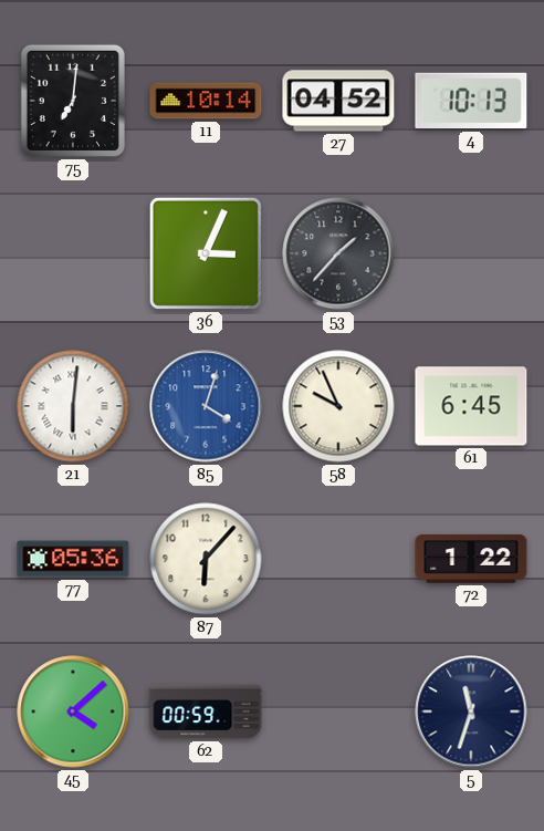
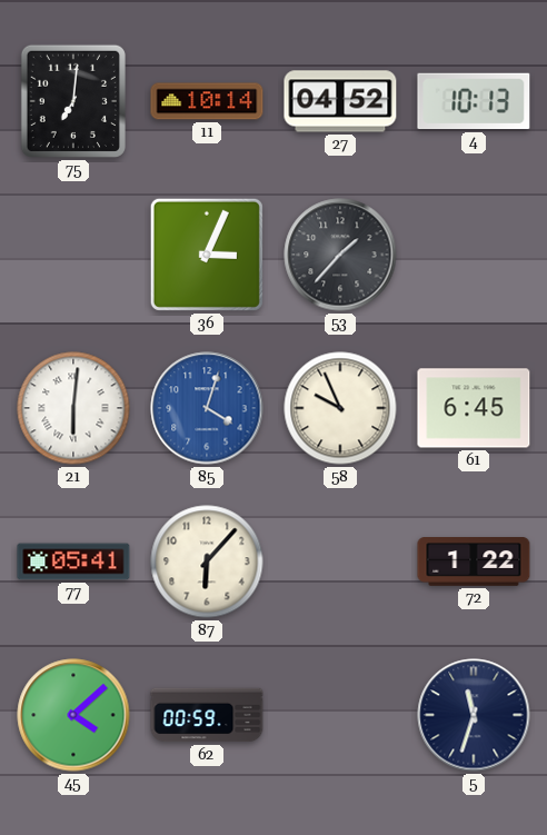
77: 05:36 -> 05:41
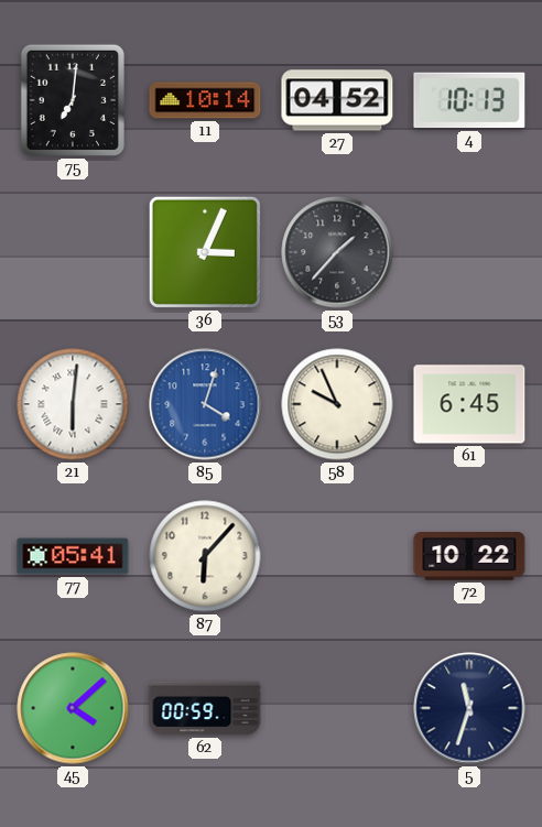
72: 1:22 -> 10:22
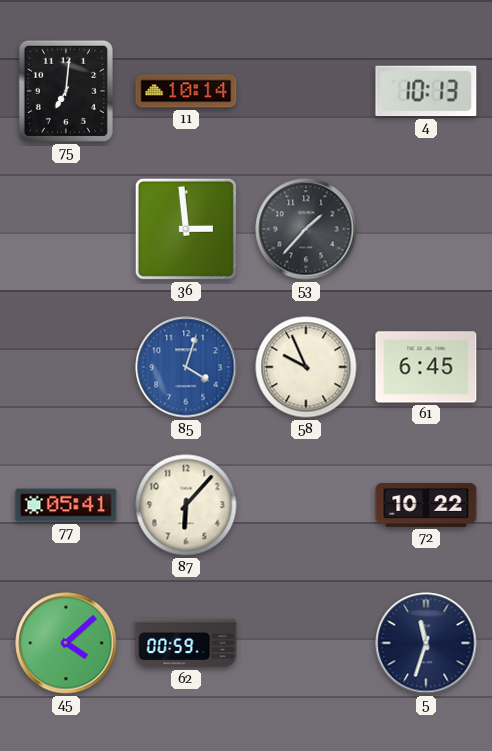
27: 04:52 -> none
36: 3:04 -> 2:59
21: 6:01 -> none
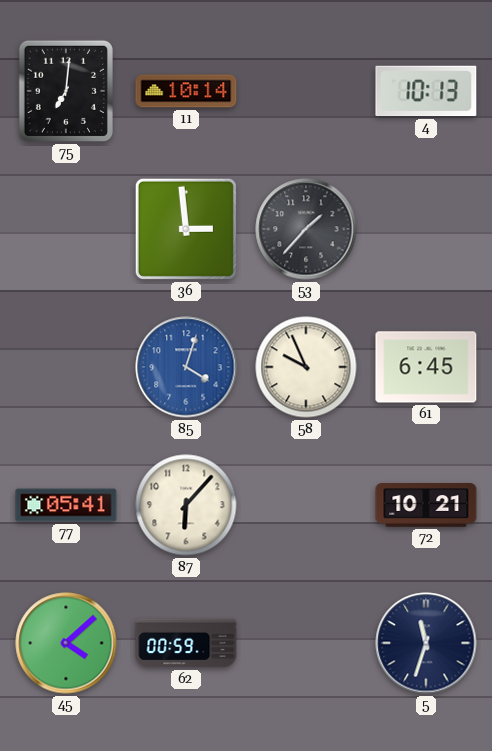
72: 10:22 -> 10:21
